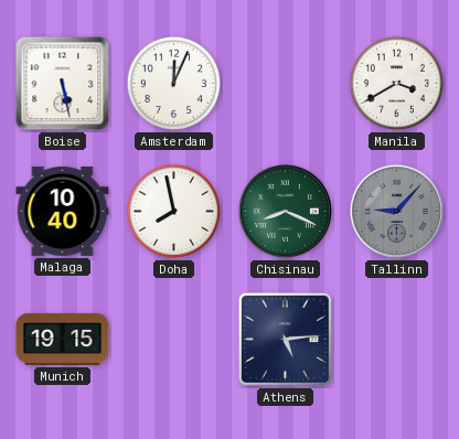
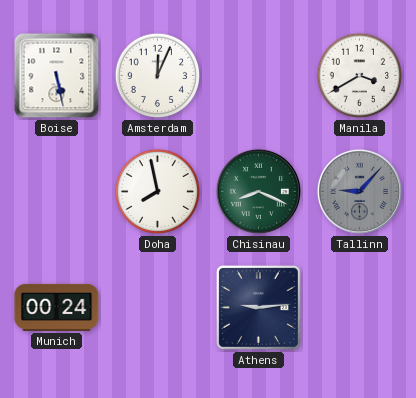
Malaga: 10:40 -> none
Munich: 19:15 -> 00:24
Athens: 5:14 -> 9:14
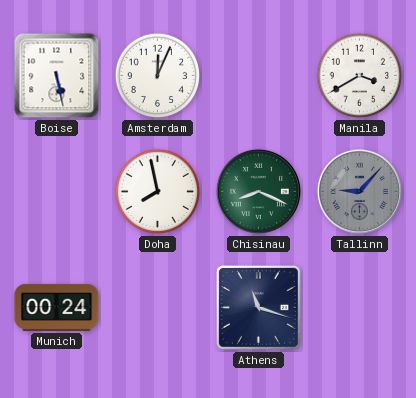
Athens: 9:14 -> 11:18
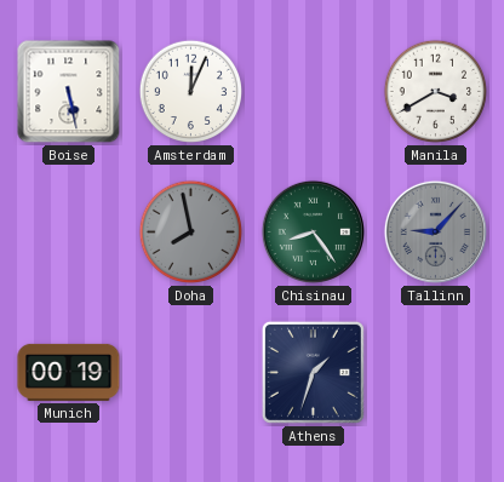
Doha dial: white -> grey
Chisinau: 8:19 -> 8:24
Munich: 00:24 -> 00:19
Athens: 11:18 -> 1:33
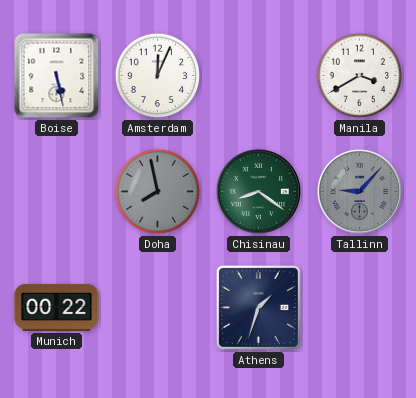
Chisinau: 8:24 -> 8:21
Munich: 00:19 -> 00:22
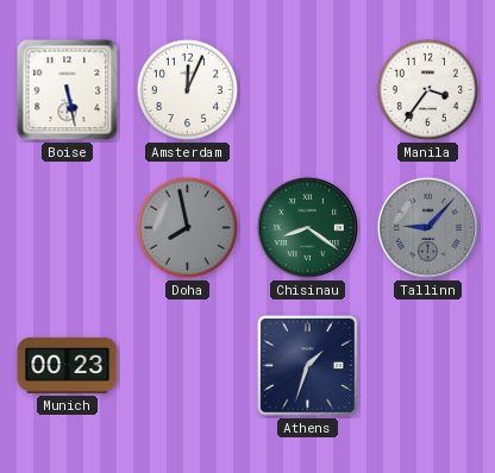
Manila: 3:40 -> 3:36
Munich: 00:22 -> 00:23
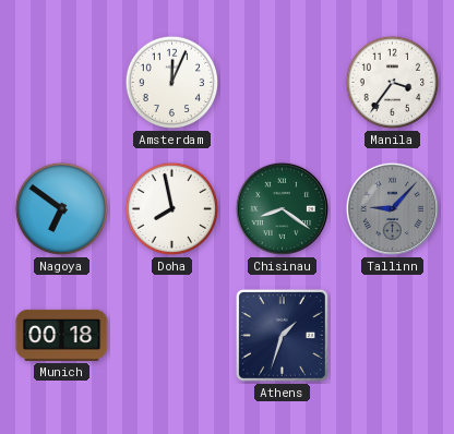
Boise: 5:28 -> none
Nagoya: none -> 6:51
Doha dial: grey -> white
Munich: 00:23 -> 00:18
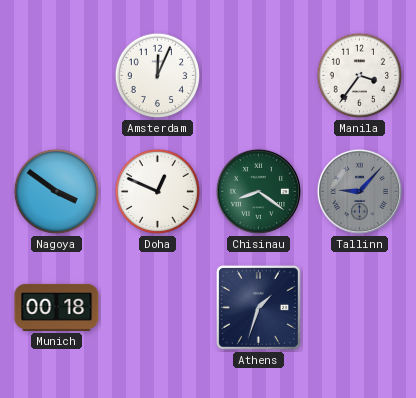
Nagoya: 6:51 -> 3:51
Doha: 7:58 -> 12:49
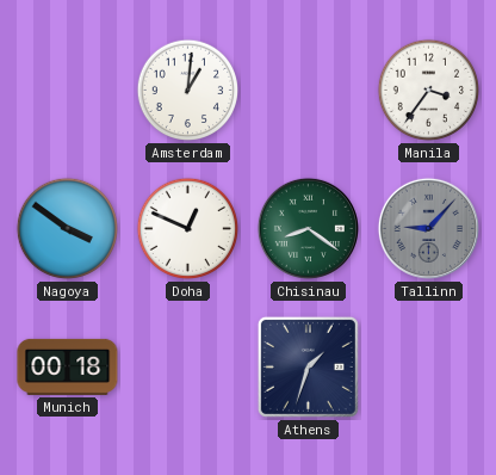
Amsterdam: 12:04 -> 1:01
